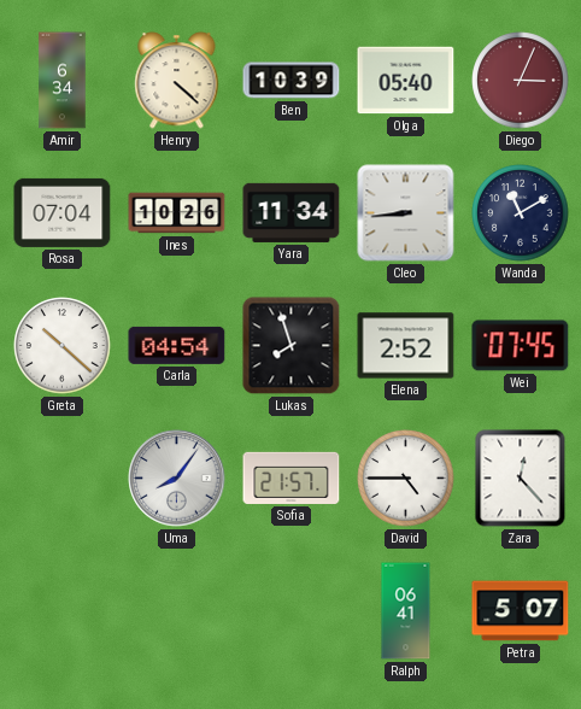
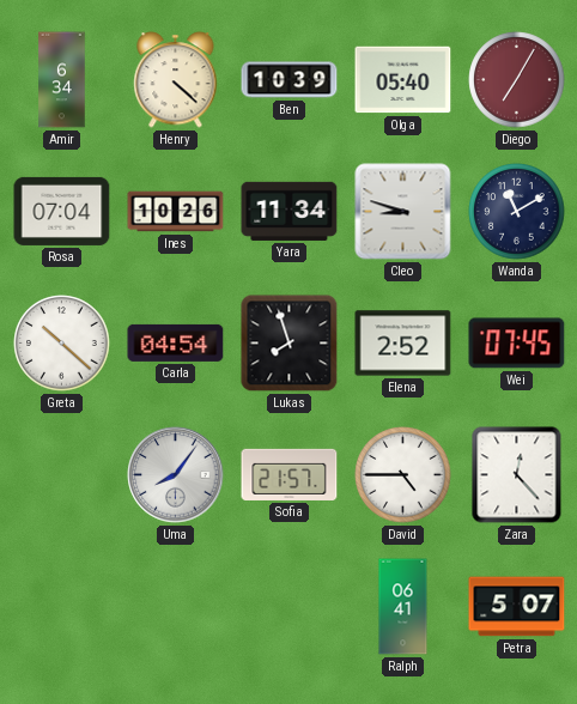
Diego: 3:04 -> 7:05
Cleo: 8:44 -> 8:48
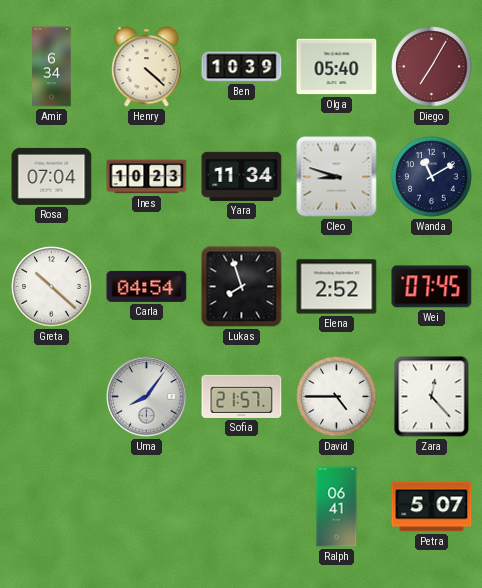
Ines: 10:26 -> 10:23
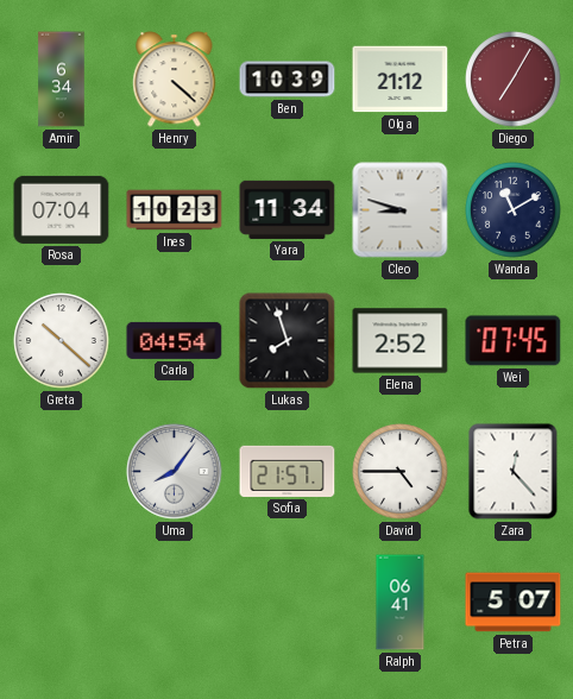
Olga: 05:40 -> 21:12
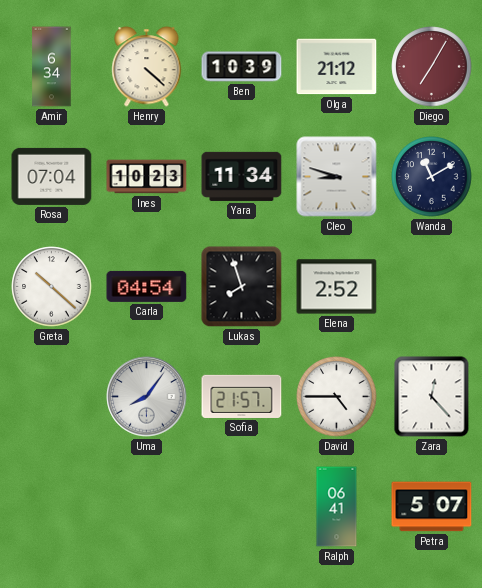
Wei: 07:45 -> none
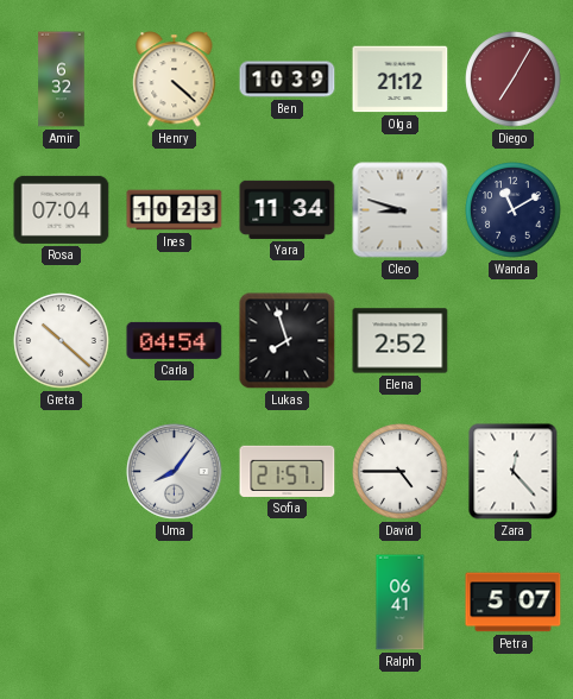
Amir: 6:34 -> 6:32
